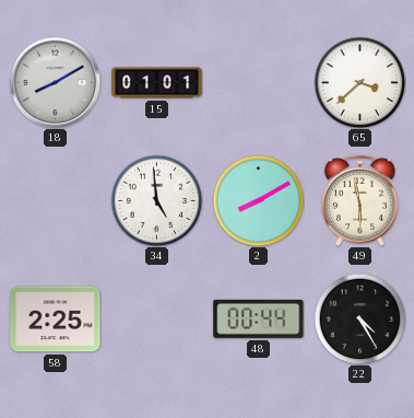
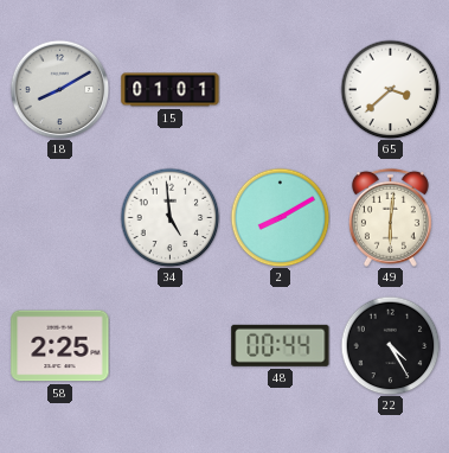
49: 5:58 -> 6:01
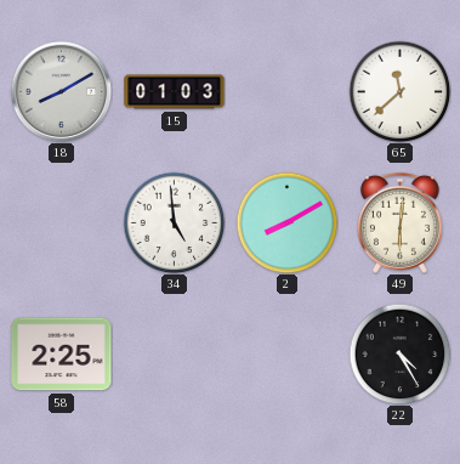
15: 01:01 -> 01:03
65: 3:38 -> 11:38
48: 00:44 -> none
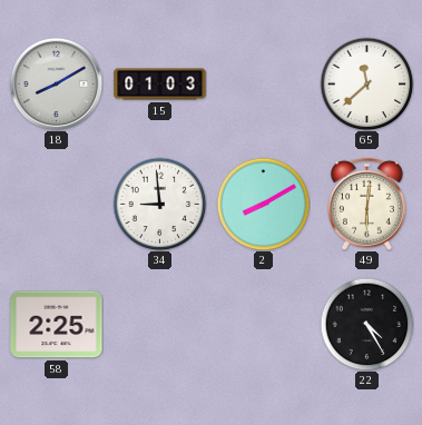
34: 4:59 -> 8:59
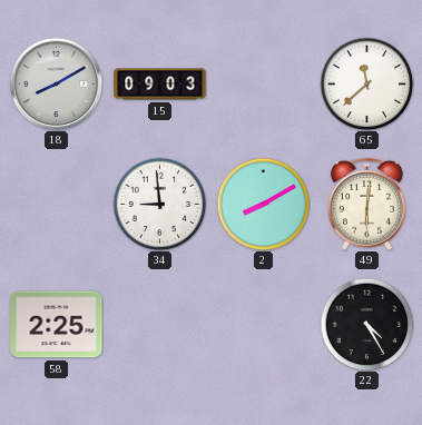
15: 01:03 -> 09:03
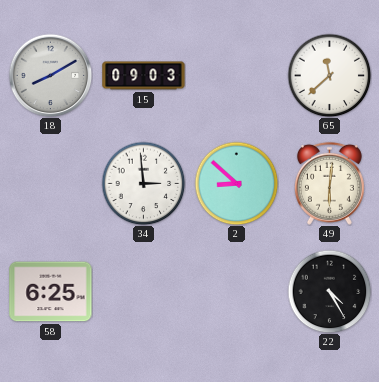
34: 8:59 -> 2:59
2: 8:10 -> 8:52
58: 2:25 -> 6:25
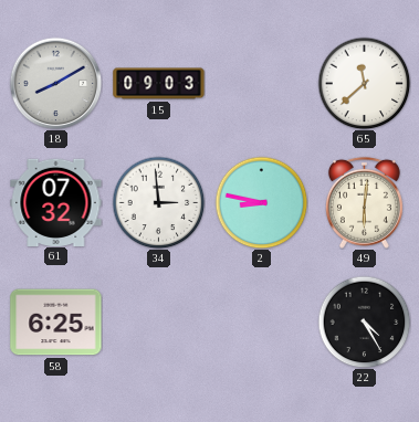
61: none -> 07:32
2: 8:52 -> 8:47
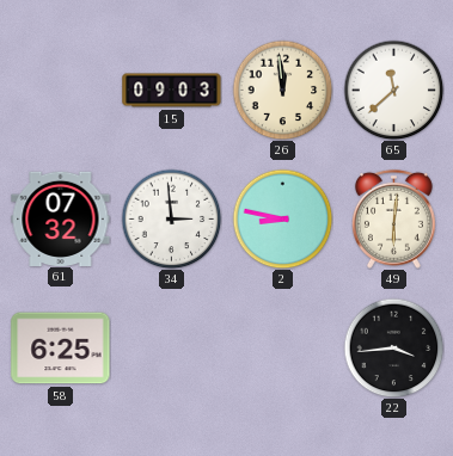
18: 8:10 -> none
26: none -> 11:59
22: 4:25 -> 3:44
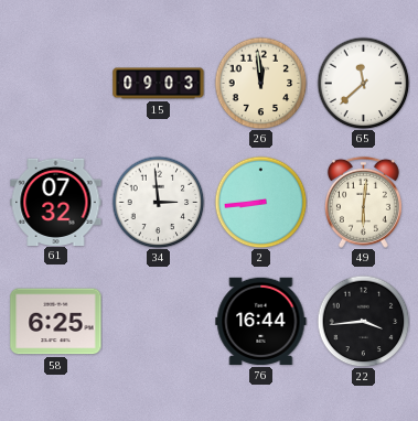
2: 8:47 -> 8:44
76: none -> 16:44
